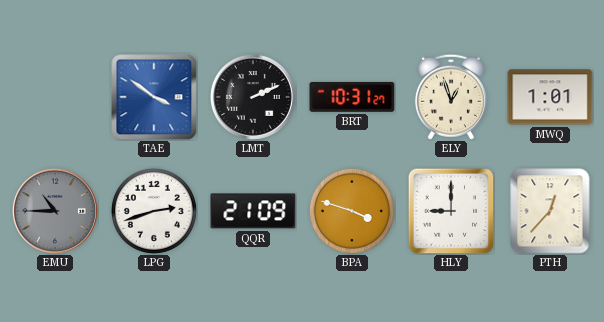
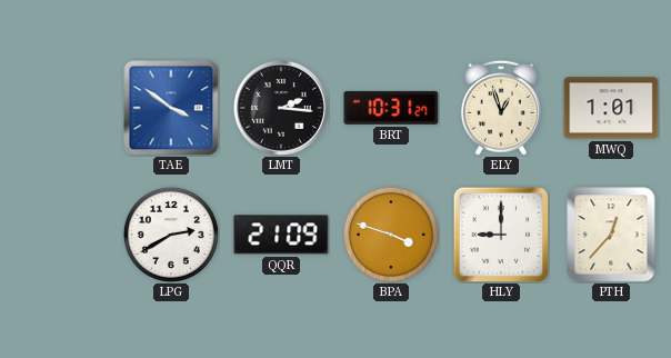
LMT: 2:11 -> 2:16
EMU: 10:45 -> none
LPG: 2:42 -> 2:40
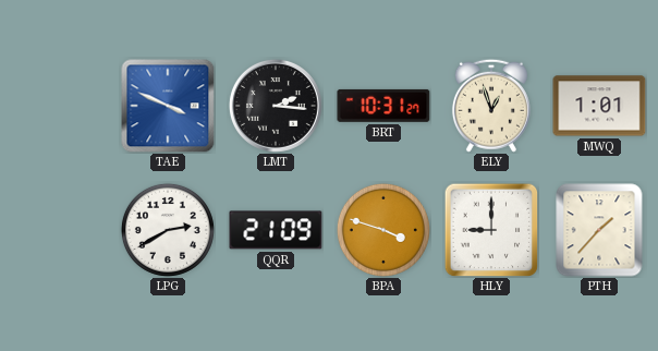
TAE: 3:51 -> 3:49
PTH: 12:37 -> 1:37
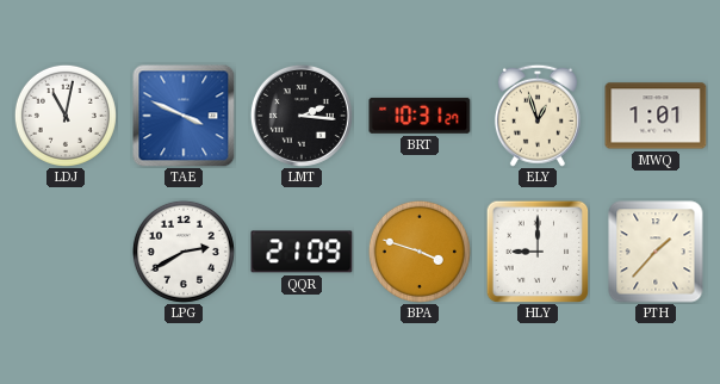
LDJ: none -> 11:02
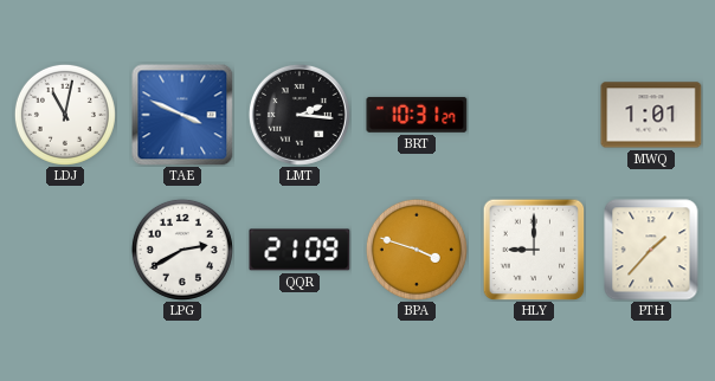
ELY: 12:57 -> none
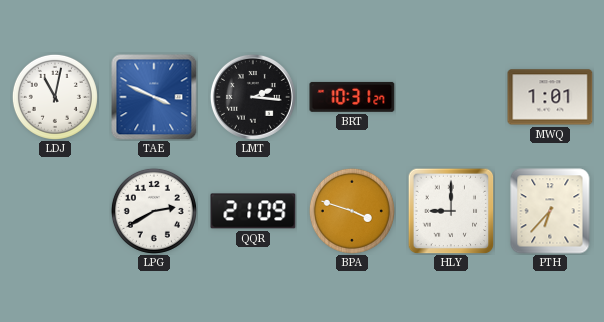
PTH: 1:37 -> 6:37
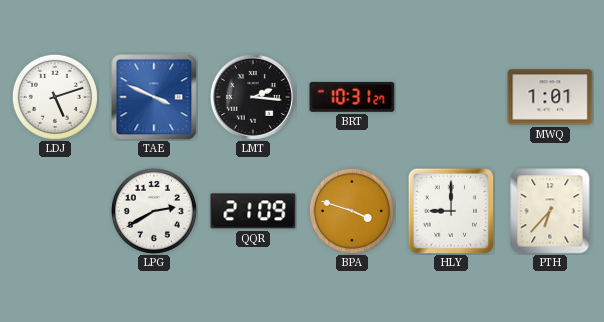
LDJ: 11:02 -> 5:12
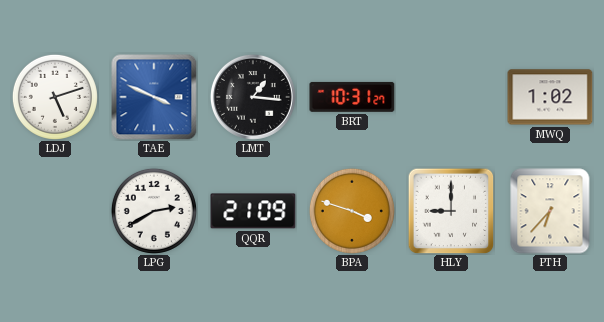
LMT: 2:16 -> 1:16
MWQ: 1:01 -> 1:02
